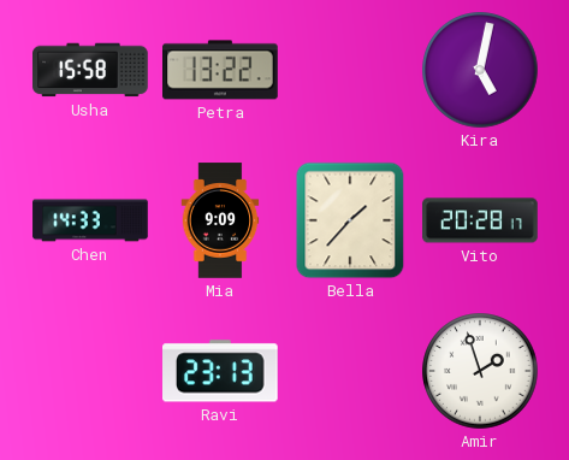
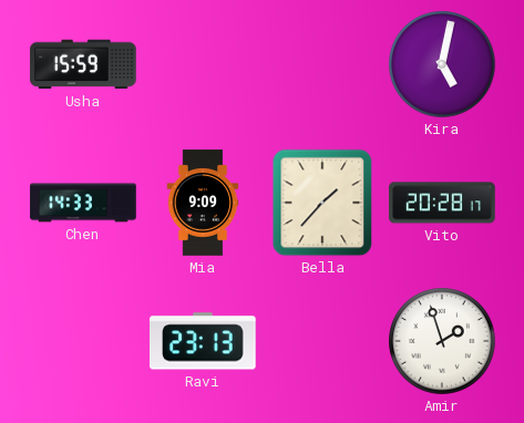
Usha: 15:58 -> 15:59
Petra: 13:22 -> none
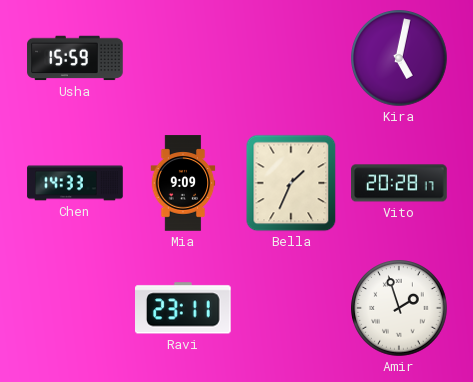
Bella: 1:37 -> 1:34
Ravi: 23:13 -> 23:11
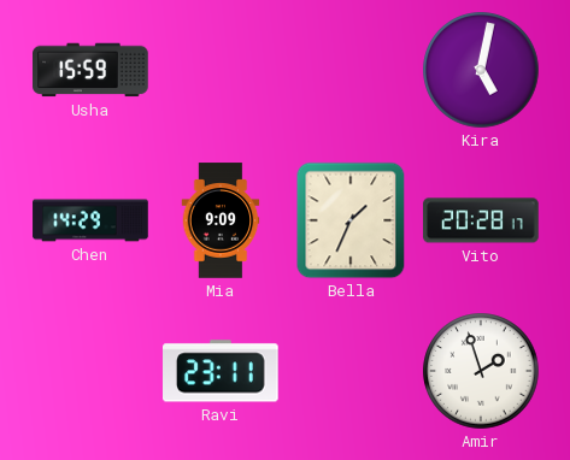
Chen: 14:33 -> 14:29
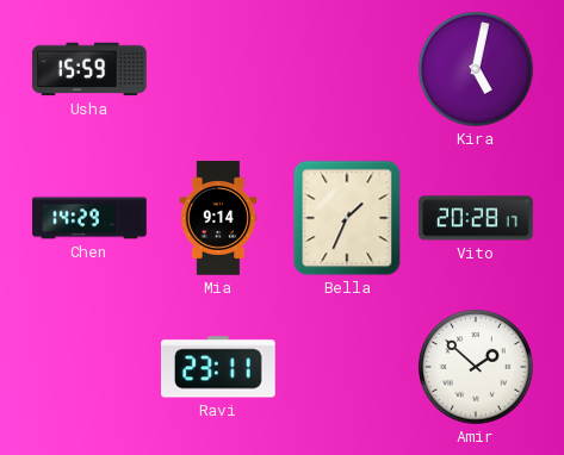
Mia: 9:09 -> 9:14
Amir: 1:57 -> 1:52
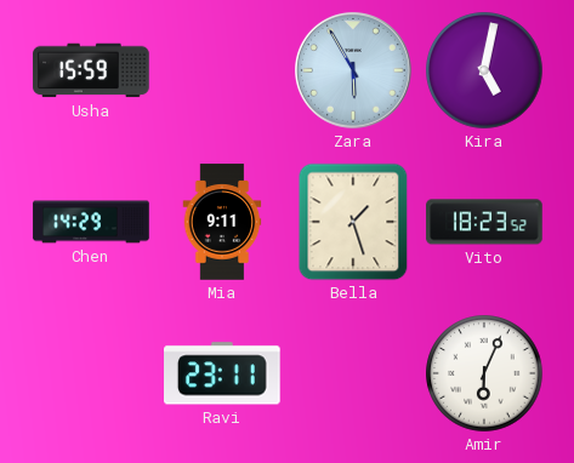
Zara: none -> 5:55
Mia: 9:14 -> 9:11
Bella: 1:34 -> 1:27
Vito: 20:28 -> 18:23
Amir: 1:52 -> 6:04
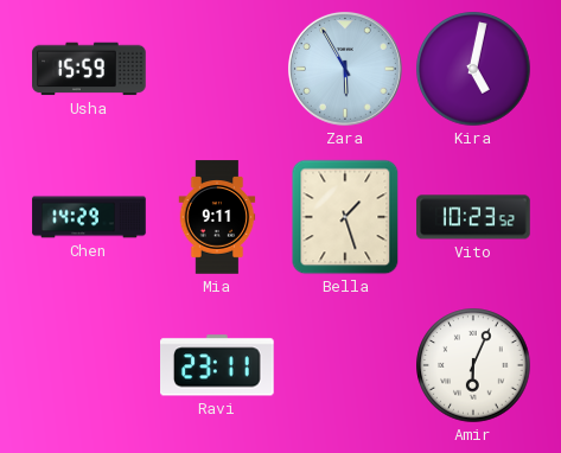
Vito: 18:23 -> 10:23
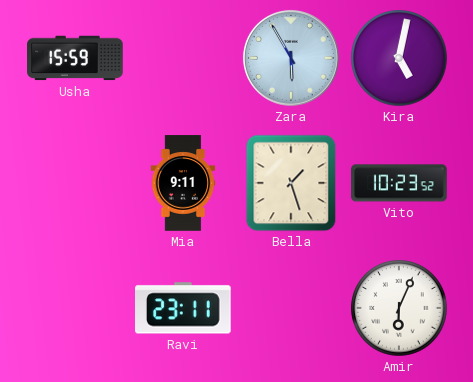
Chen: 14:29 -> none
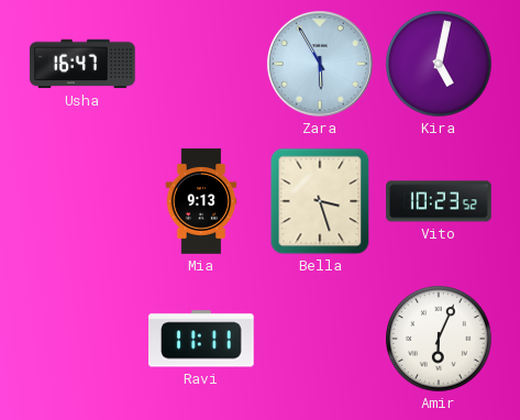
Usha: 15:59 -> 16:47
Mia: 9:11 -> 9:13
Bella: 1:27 -> 3:27
Ravi: 23:11 -> 11:11
